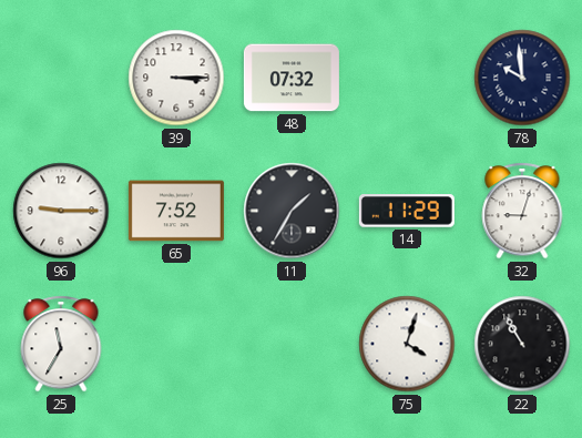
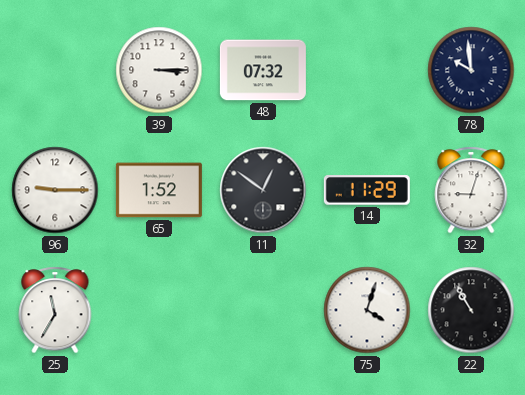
65: 7:52 -> 1:52
11: 1:35 -> 12:51
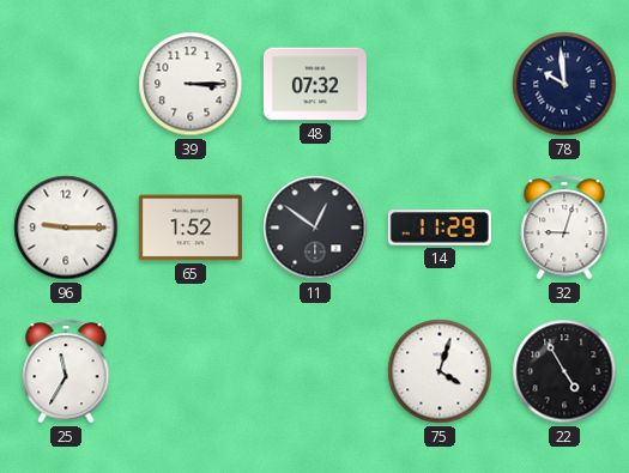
22: 10:55 -> 4:55
